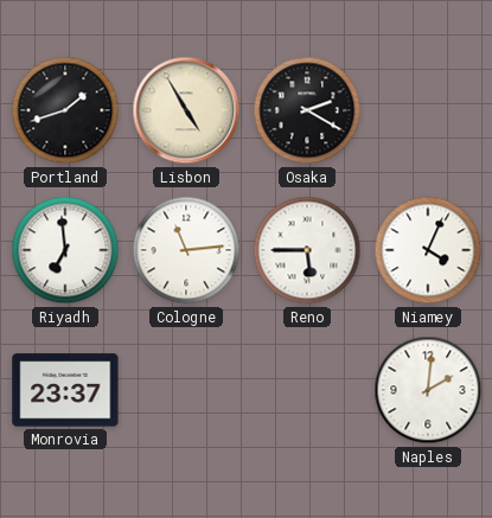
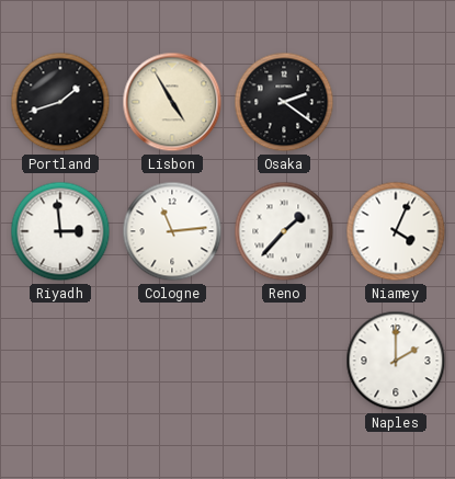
Osaka: 2:20 -> 2:21
Riyadh: 6:59 -> 2:59
Reno: 5:45 -> 1:37
Monrovia: 23:37 -> none
Naples: 2:01 -> 2:00
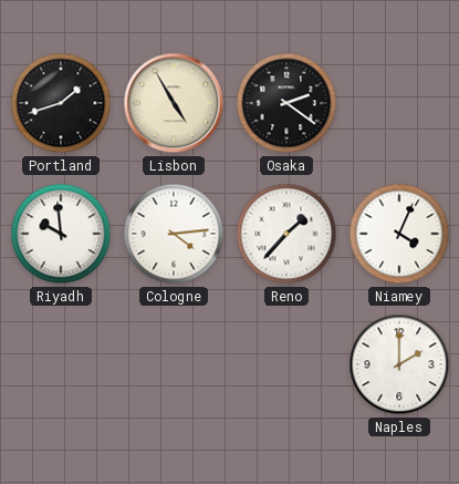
Riyadh: 2:59 -> 9:59
Cologne: 11:14 -> 4:14
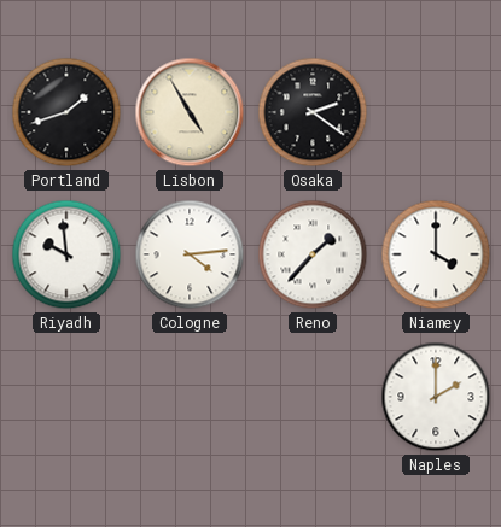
Niamey: 4:04 -> 4:00
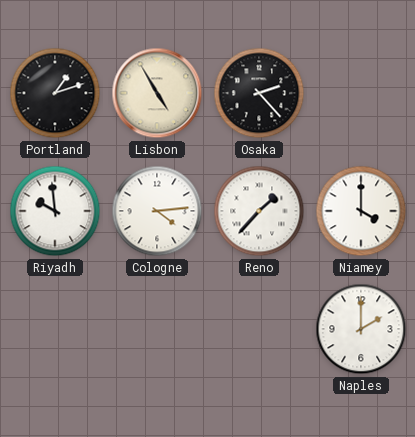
Portland: 1:42 -> 1:12
Osaka: 2:21 -> 2:23
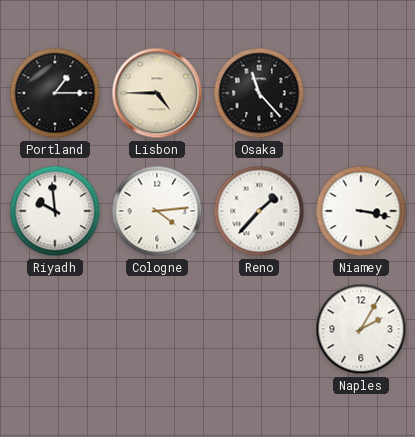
Portland: 1:12 -> 1:15
Lisbon: 4:55 -> 4:45
Osaka: 2:23 -> 11:23
Niamey: 4:00 -> 3:17
Naples: 2:00 -> 2:05
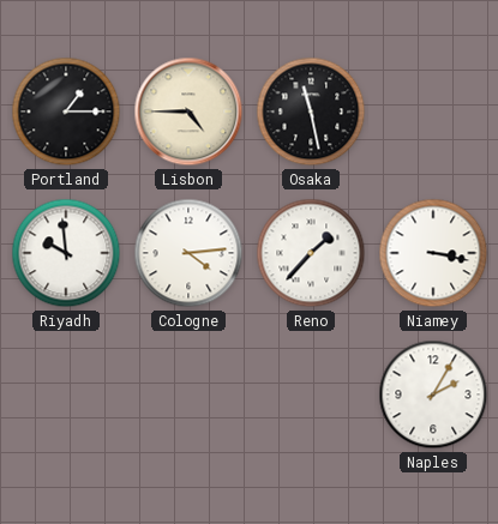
Osaka: 11:23 -> 11:28
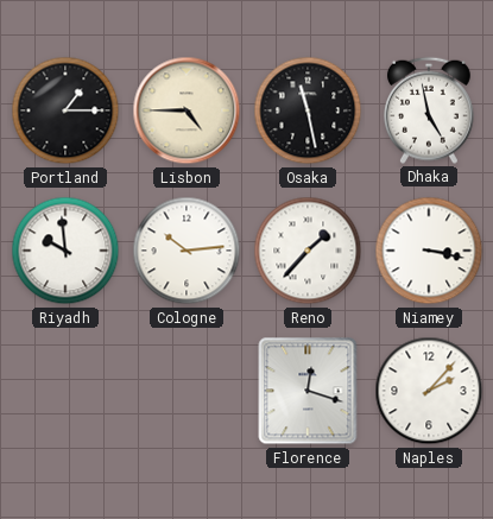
Dhaka: none -> 4:58
Cologne: 4:14 -> 10:14
Florence: none -> 12:18
Naples: 2:05 -> 2:07
